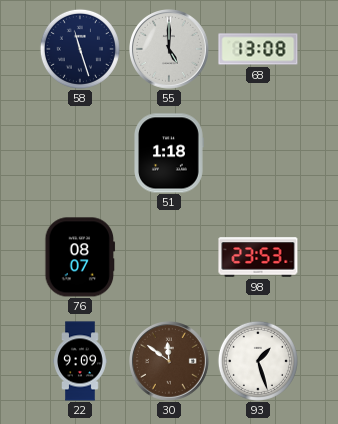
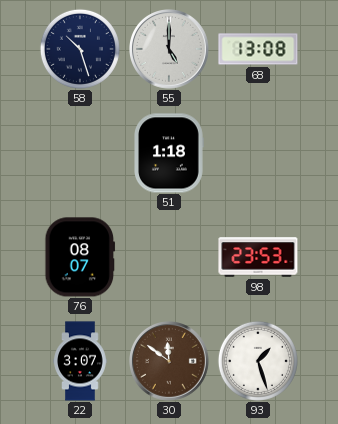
58: 11:27 -> 10:27
22: 9:09 -> 3:07
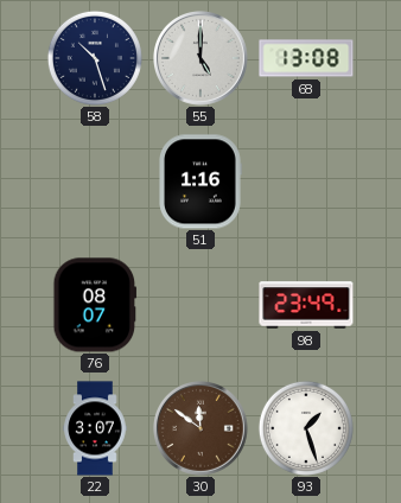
51: 1:18 -> 1:16
98: 23:53 -> 23:49
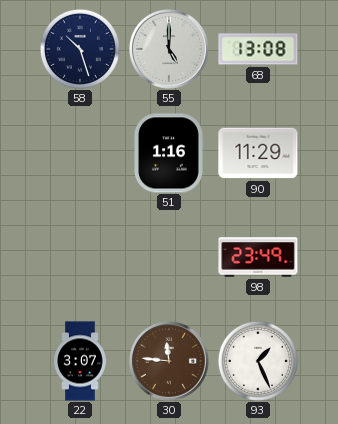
90: none -> 11:29
76: 08:07 -> none
30: 11:51 -> 11:46
93: 1:27 -> 1:26
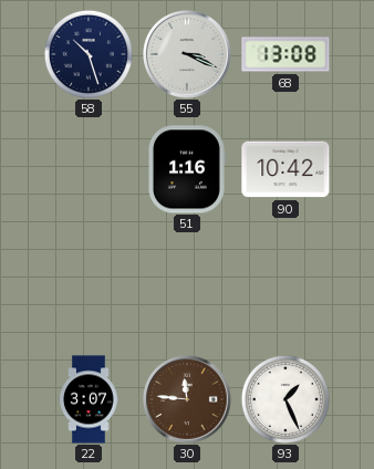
55: 5:00 -> 3:19
90: 11:29 -> 10:42
98: 23:49 -> none
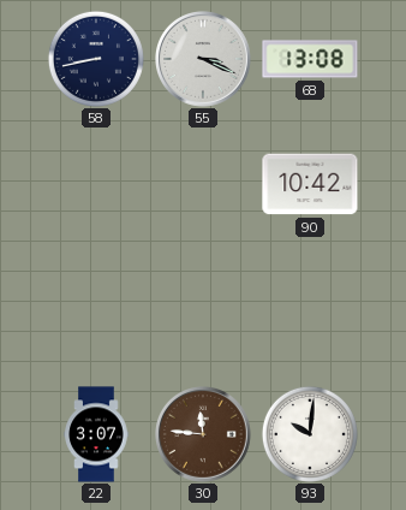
58: 10:27 -> 8:43
51: 1:16 -> none
93: 1:26 -> 10:01
